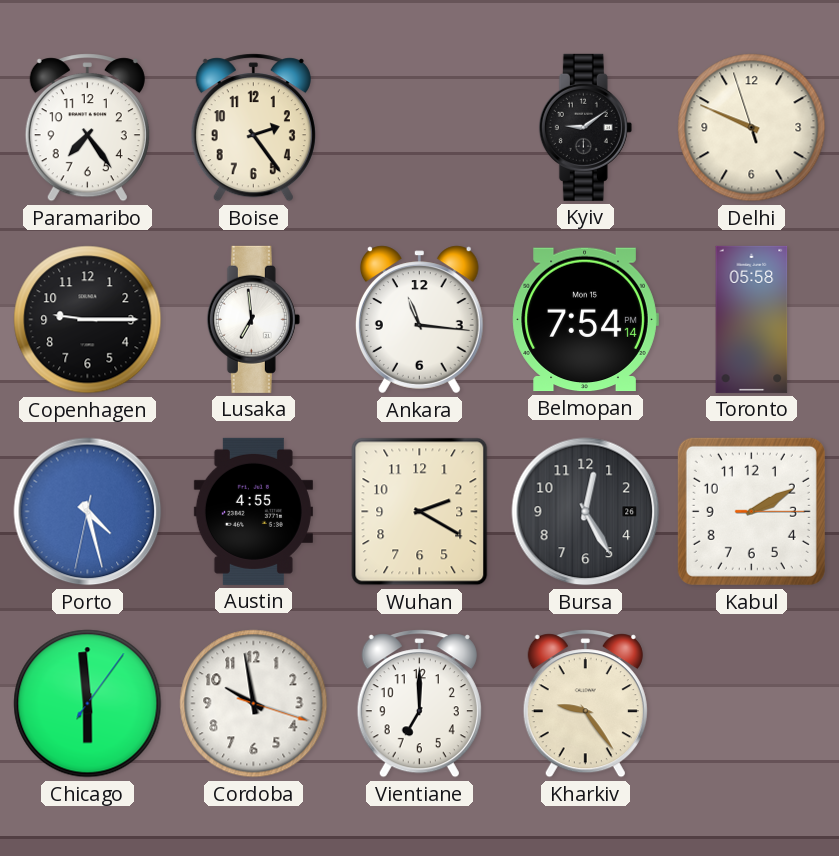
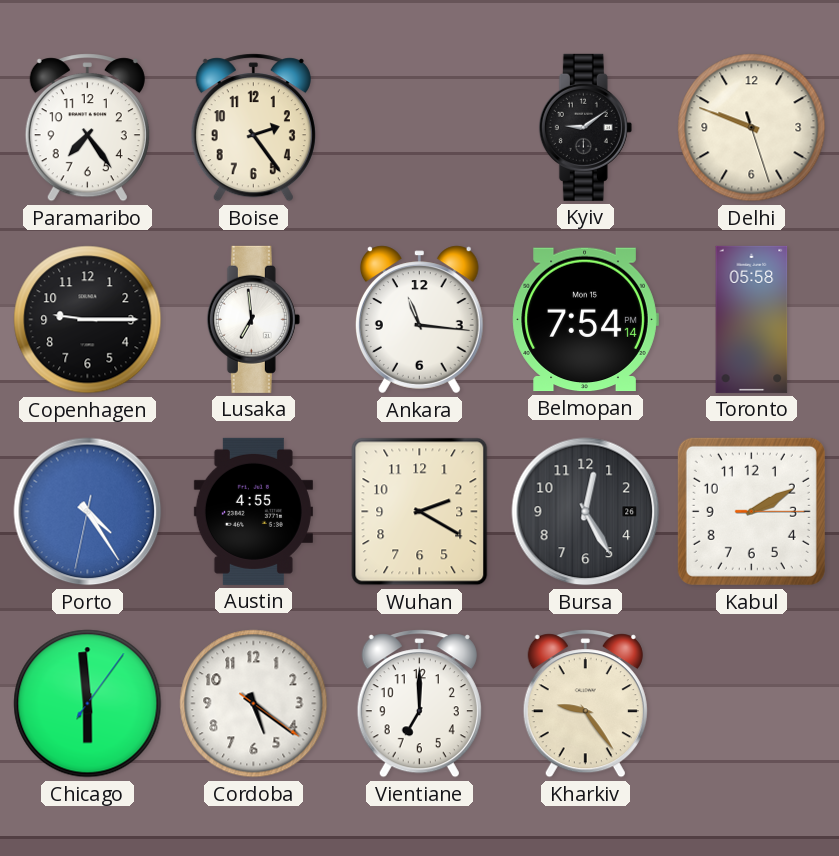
Delhi: 9:48:57 -> 9:48:27
Porto: 4:27 -> 4:24
Cordoba: 9:58 -> 5:21
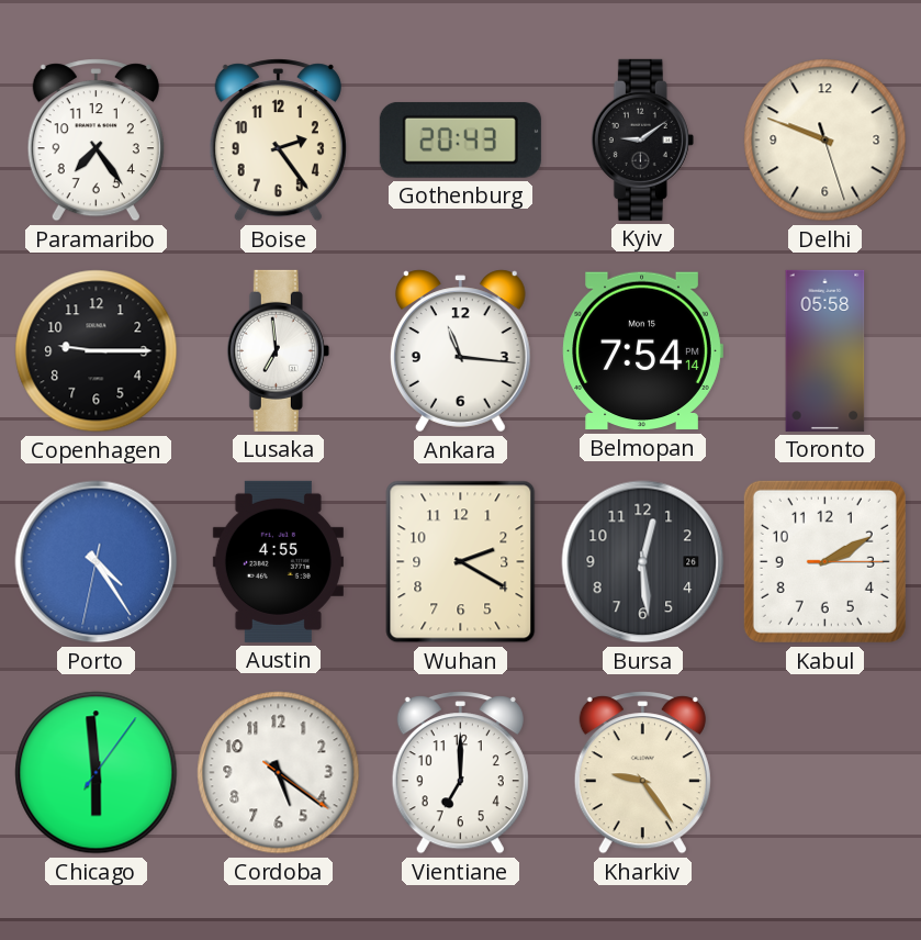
Gothenburg: none -> 20:43
Bursa: 12:25 -> 12:29
